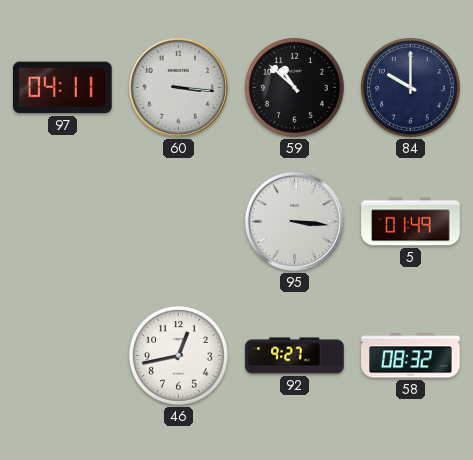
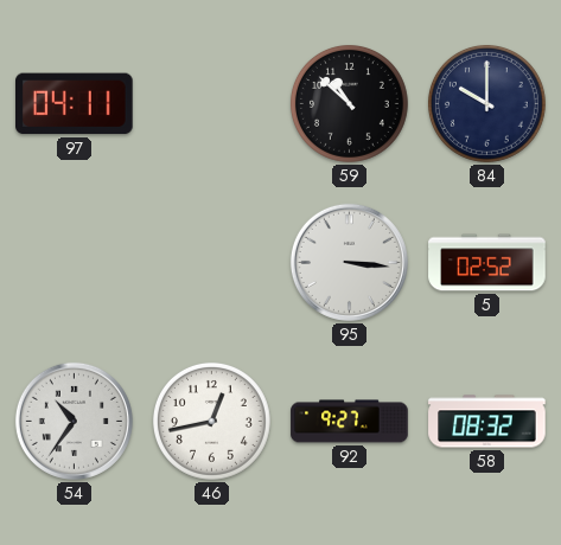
60: 3:16 -> none
5: 01:49 -> 02:52
54: none -> 10:36
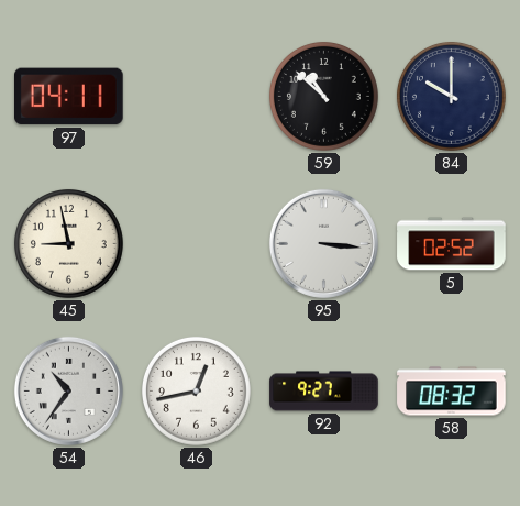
45: none -> 8:58
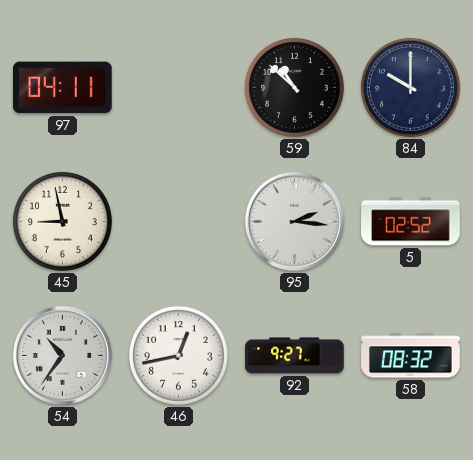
95: 3:16 -> 2:16
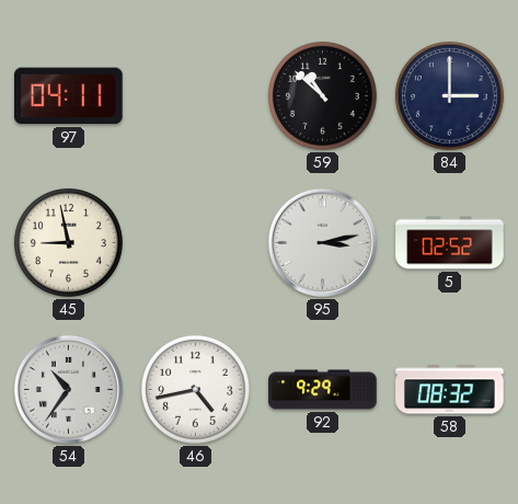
84: 10:00 -> 3:00
95: 2:16 -> 3:13
46: 12:43 -> 4:43
92: 9:27 -> 9:29
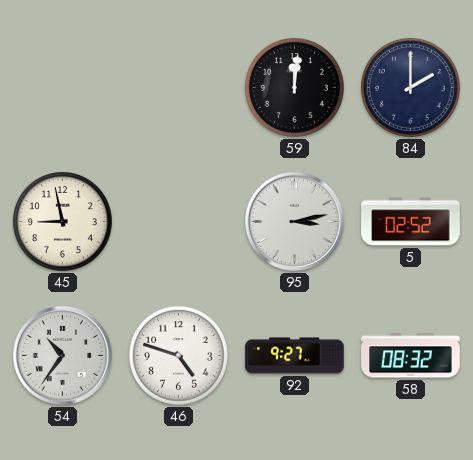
97: 04:11 -> none
59: 10:52 -> 12:01
84: 3:00 -> 2:00
46: 4:43 -> 4:48
92: 9:29 -> 9:27
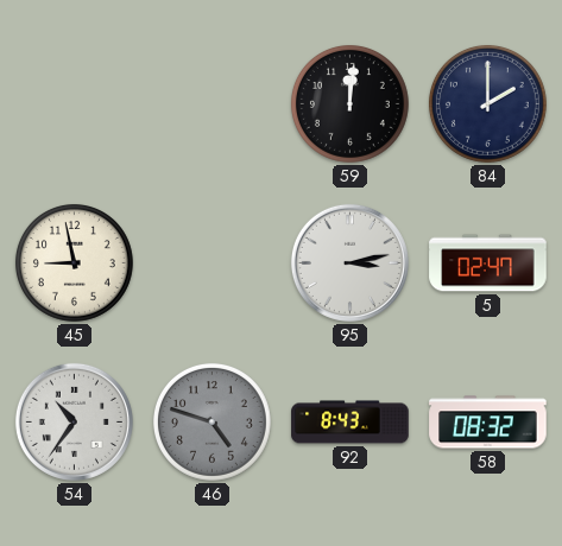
5: 02:52 -> 02:47
46 dial: white -> grey
92: 9:27 -> 8:43
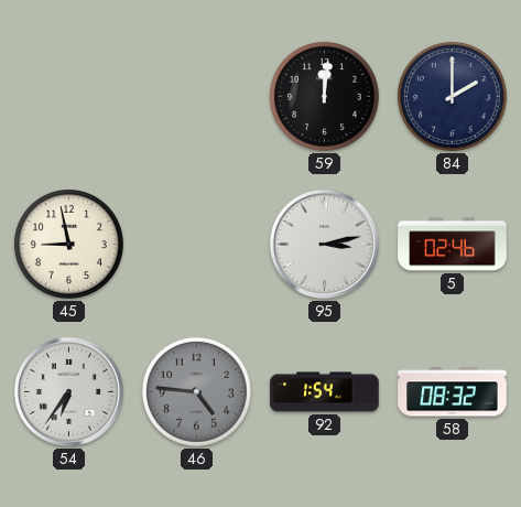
5: 02:47 -> 02:46
54: 10:36 -> 6:36
46: 4:48 -> 4:46
92: 8:43 -> 1:54
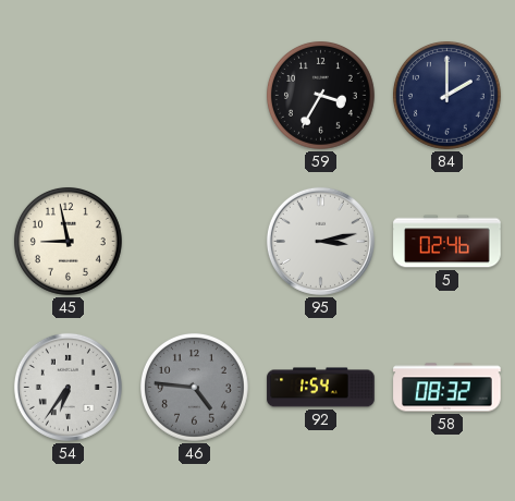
59: 12:01 -> 3:35
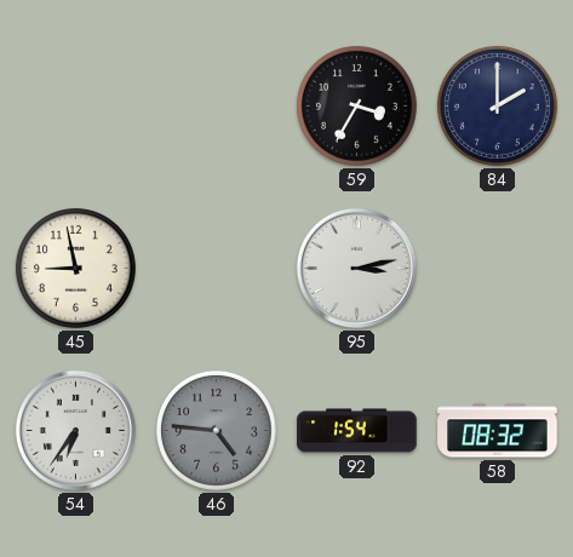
5: 02:46 -> none
